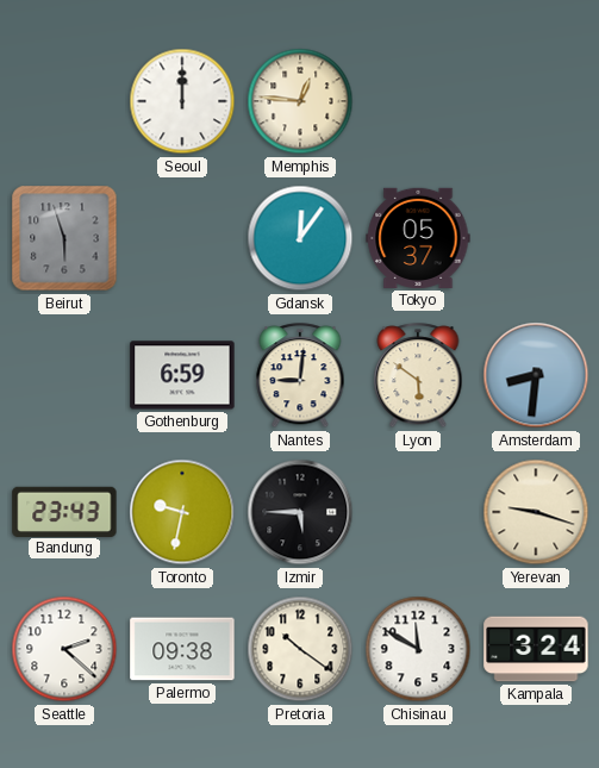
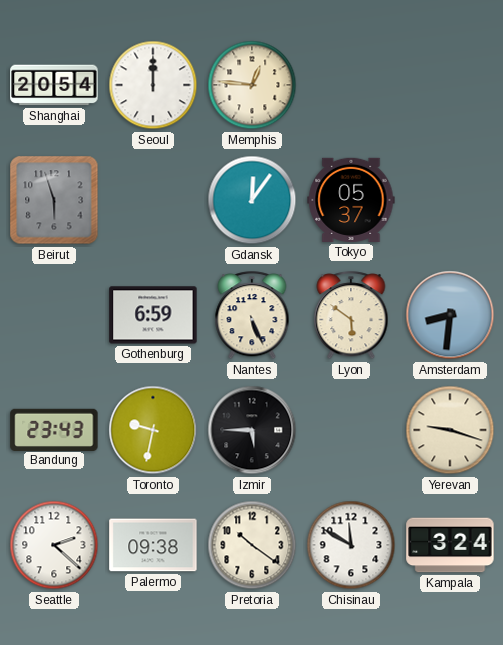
Shanghai: none -> 20:54
Nantes: 9:01 -> 5:26
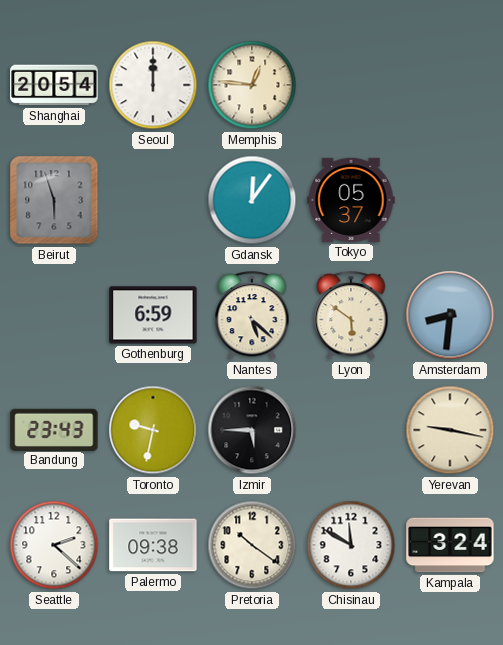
Nantes: 5:26 -> 5:22
Yerevan: 9:18 -> 9:17
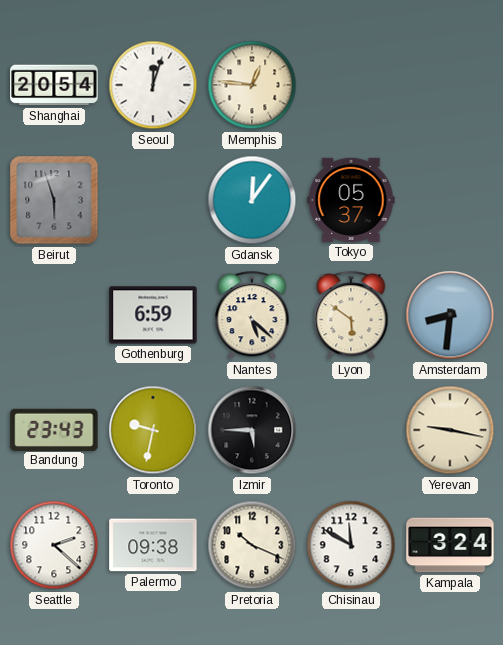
Seoul: 12:00 -> 12:03
Pretoria: 10:21 -> 10:19
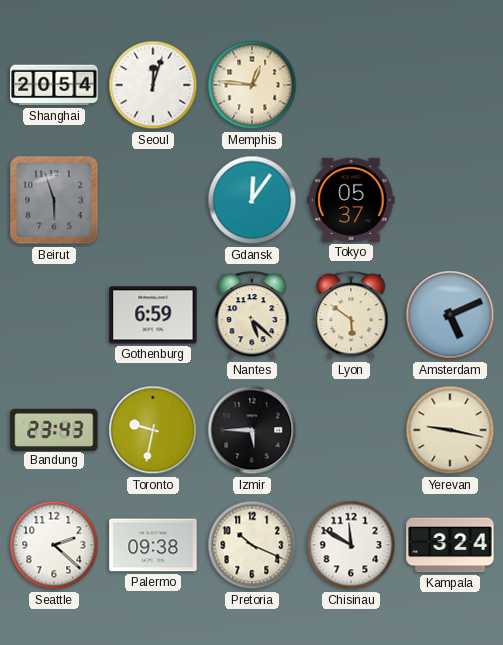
Amsterdam: 8:31 -> 5:11
